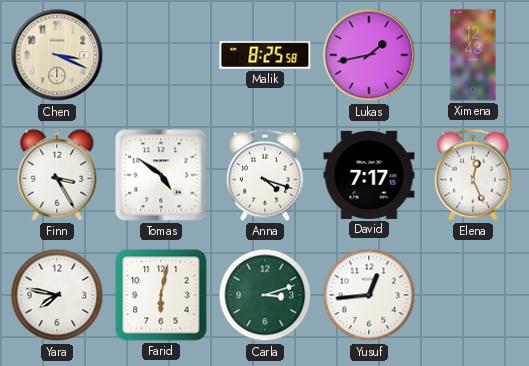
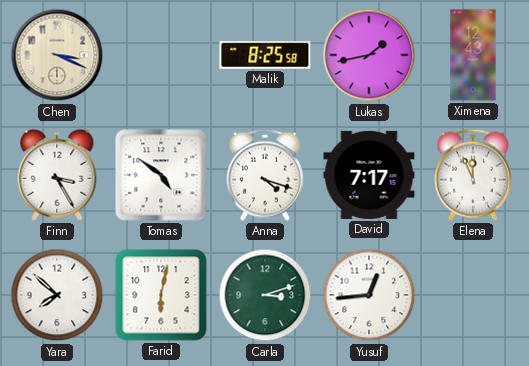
Elena: 12:26 -> 11:56
Yara: 7:47 -> 7:52
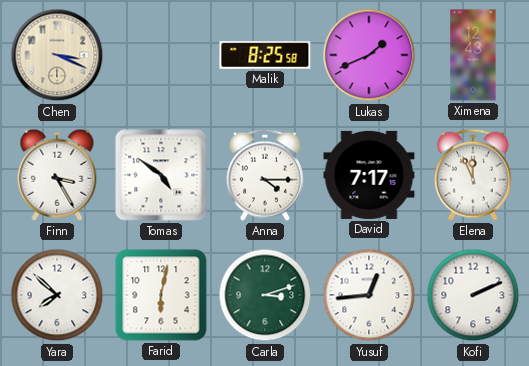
Lukas: 1:43 -> 1:41
Anna: 4:18 -> 4:15
Kofi: none -> 2:11
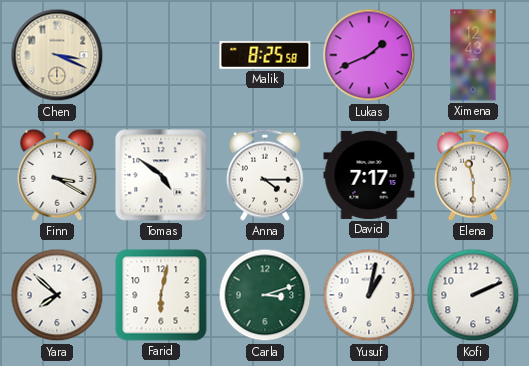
Finn: 3:25 -> 3:20
Elena: 11:56 -> 11:30
Yusuf: 12:44 -> 1:02
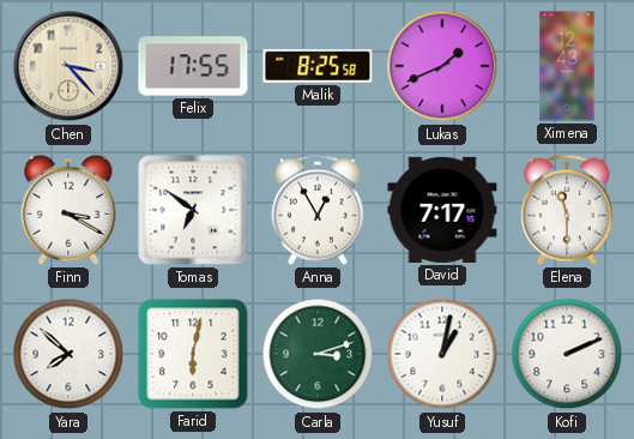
Chen: 3:19 -> 3:23
Felix: none -> 17:55
Tomas: 4:51 -> 6:51
Anna: 4:15 -> 12:55
